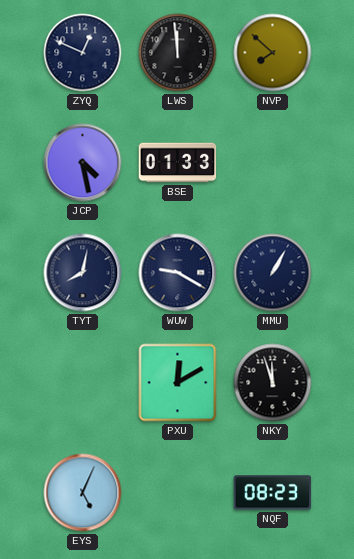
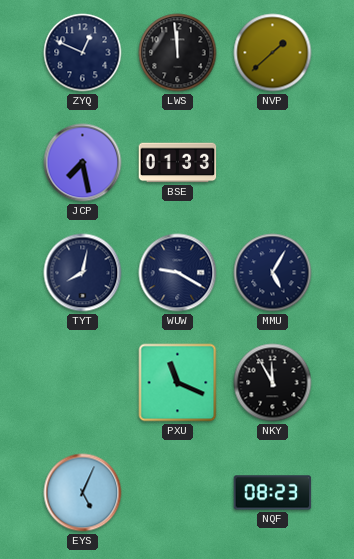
NVP: 7:52 -> 1:38
JCP: 4:28 -> 7:28
MMU: 1:05 -> 5:05
PXU: 12:10 -> 11:19
NKY: 11:57 -> 11:55
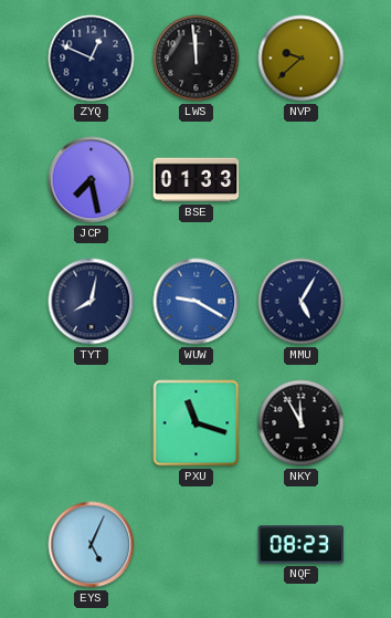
NVP: 1:38 -> 9:38
WUW dial: navy -> blue
PXU: 11:19 -> 11:18
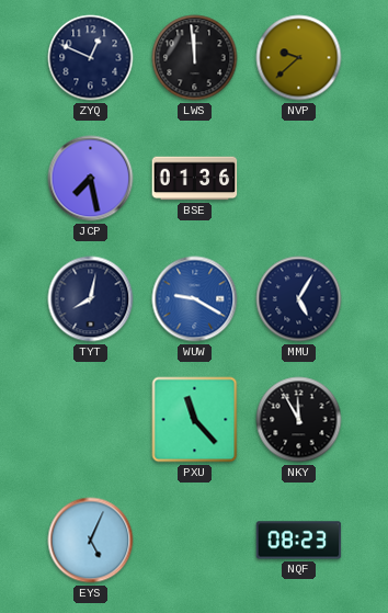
BSE: 01:33 -> 01:36
PXU: 11:18 -> 11:23
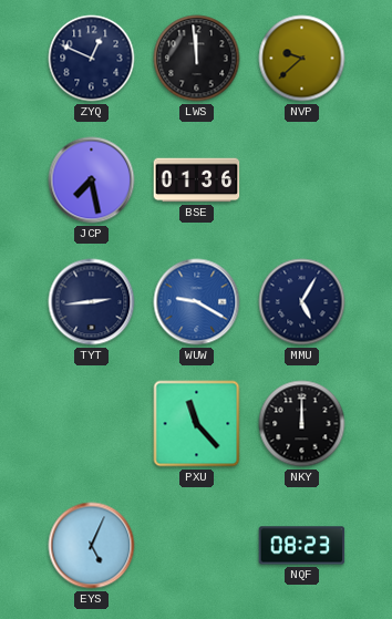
TYT: 8:02 -> 2:44
NKY: 11:55 -> 12:00
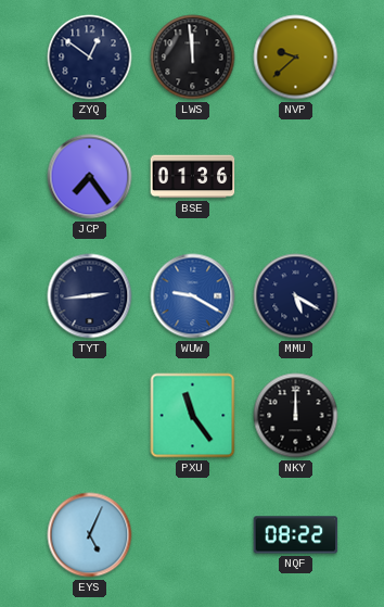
ZYQ: 12:49 -> 12:51
JCP: 7:28 -> 7:24
MMU: 5:05 -> 5:20
PXU: 11:23 -> 11:24
NQF: 08:23 -> 08:22
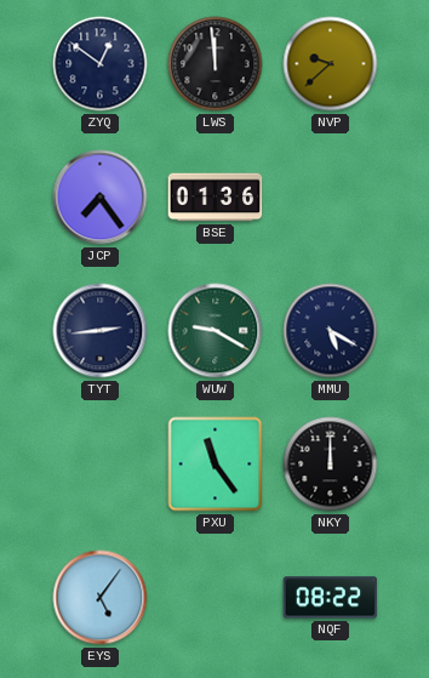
WUW dial: blue -> green
EYS: 5:04 -> 5:06
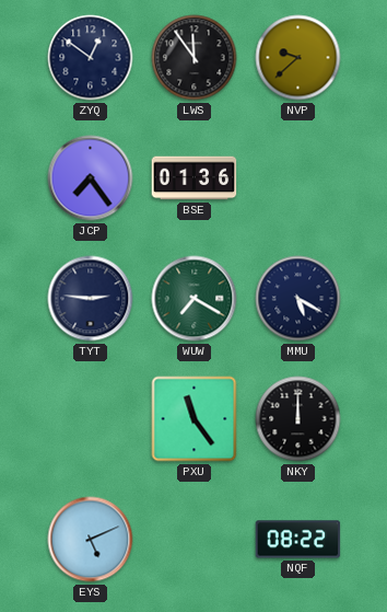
LWS: 11:59 -> 11:54
TYT: 2:44 -> 2:46
WUW: 9:20 -> 7:20
EYS: 5:06 -> 5:11
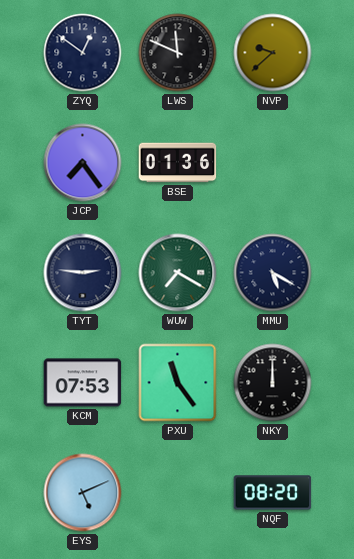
LWS: 11:54 -> 11:49
KCM: none -> 07:53
NQF: 08:22 -> 08:20
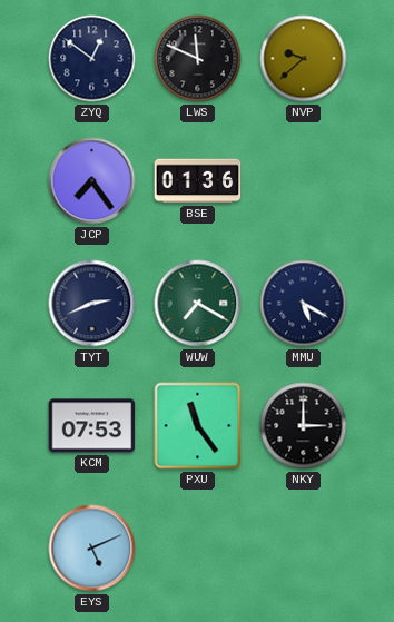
TYT: 2:46 -> 2:41
NKY: 12:00 -> 3:00
NQF: 08:20 -> none
